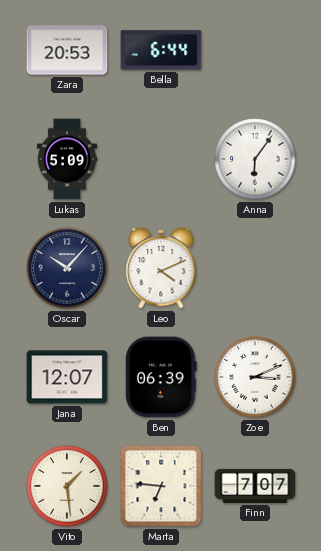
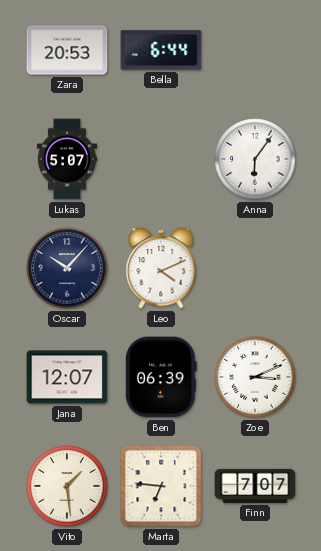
Lukas: 5:09 -> 5:07
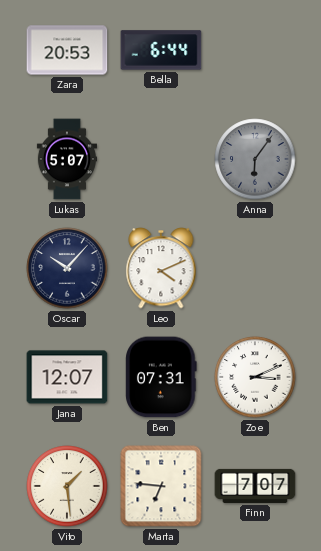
Anna dial: white -> grey
Ben: 06:39 -> 07:31
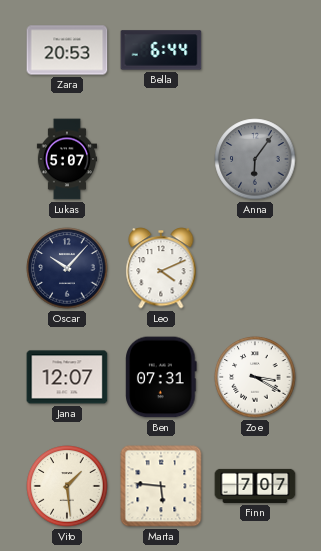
Zoe: 3:11 -> 3:20
Marta: 6:46 -> 5:46
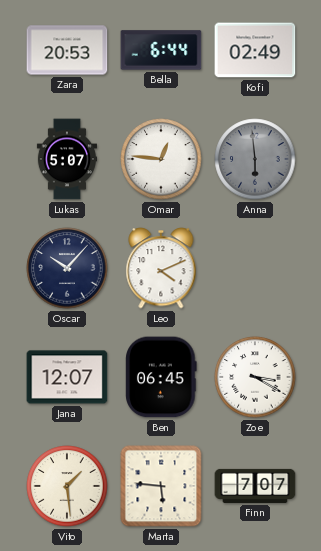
Kofi: none -> 02:49
Omar: none -> 12:46
Anna: 6:06 -> 5:59
Ben: 07:31 -> 06:45
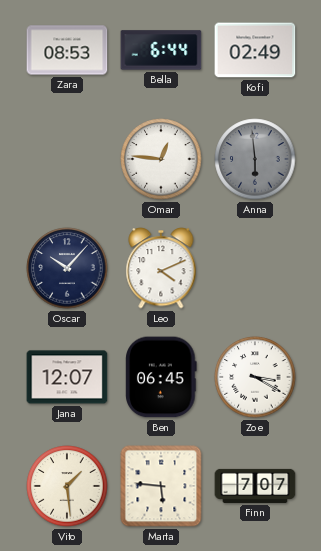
Zara: 20:53 -> 08:53
Lukas: 5:07 -> none
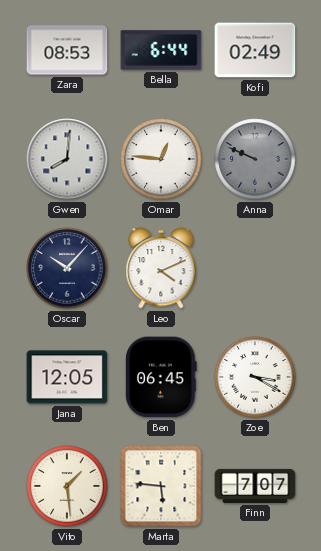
Gwen: none -> 8:01
Anna: 5:59 -> 9:49
Jana: 12:07 -> 12:05
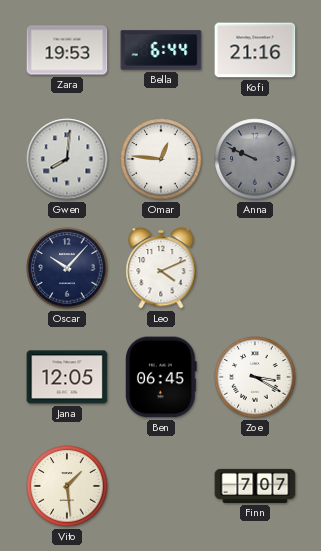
Zara: 08:53 -> 19:53
Kofi: 02:49 -> 21:16
Marta: 5:46 -> none
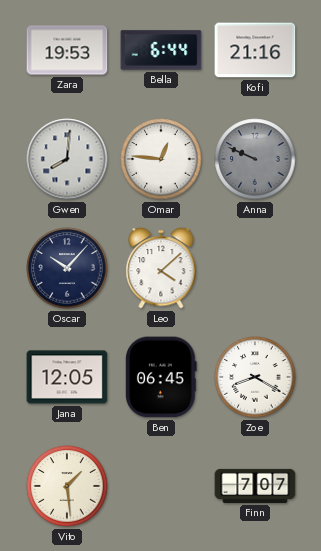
Leo: 4:11 -> 4:08
Zoe: 3:20 -> 8:20
